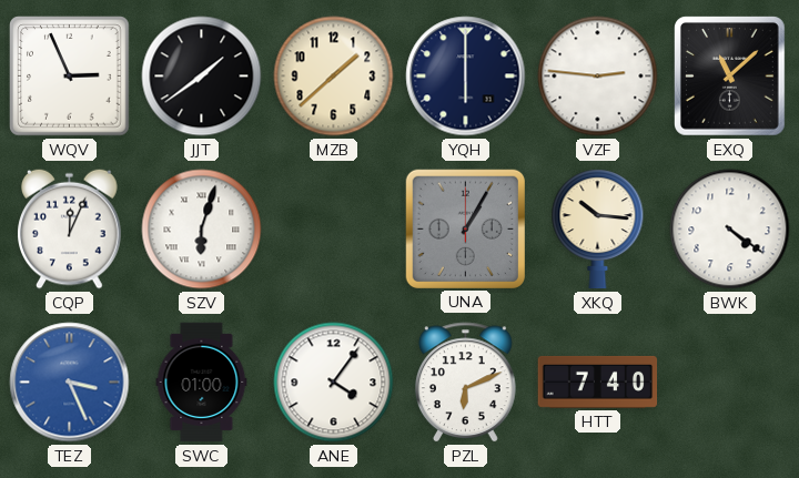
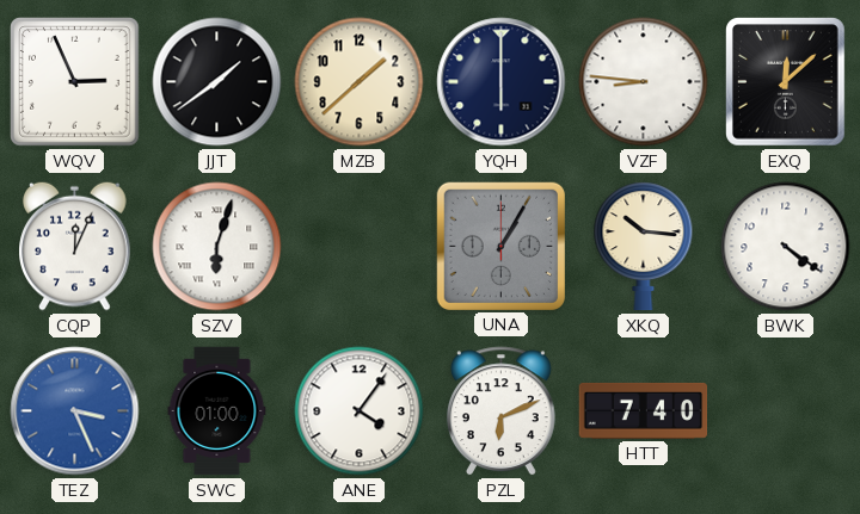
VZF: 2:46 -> 8:46
EXQ: 11:08 -> 12:08
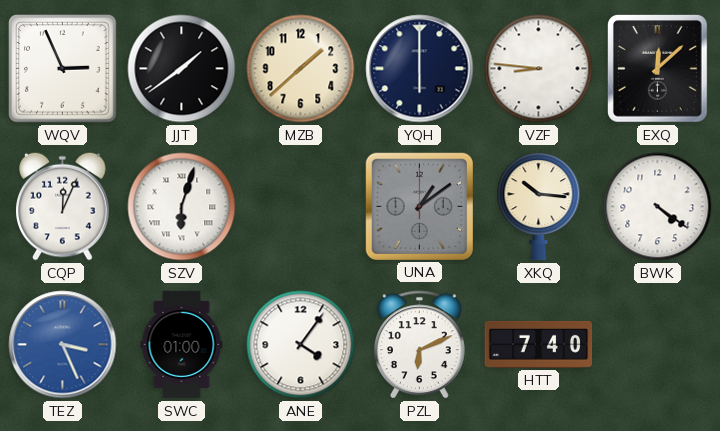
UNA: 1:05 -> 1:09
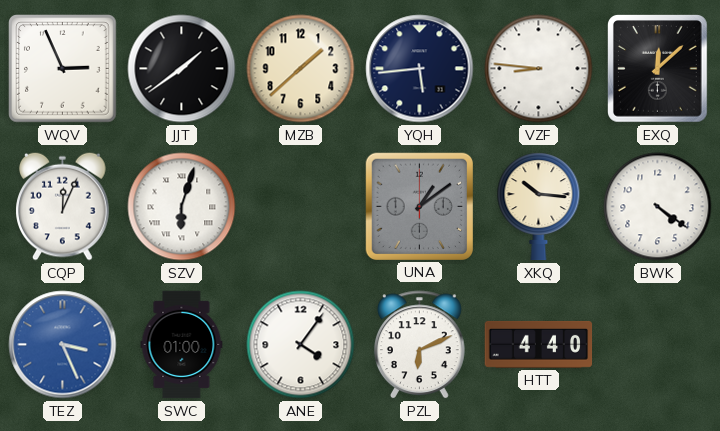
YQH: 6:00 -> 5:44
HTT: 7:40 -> 4:40
